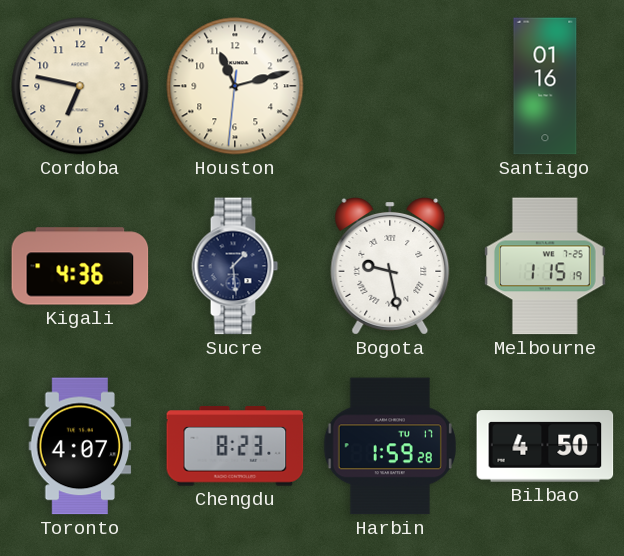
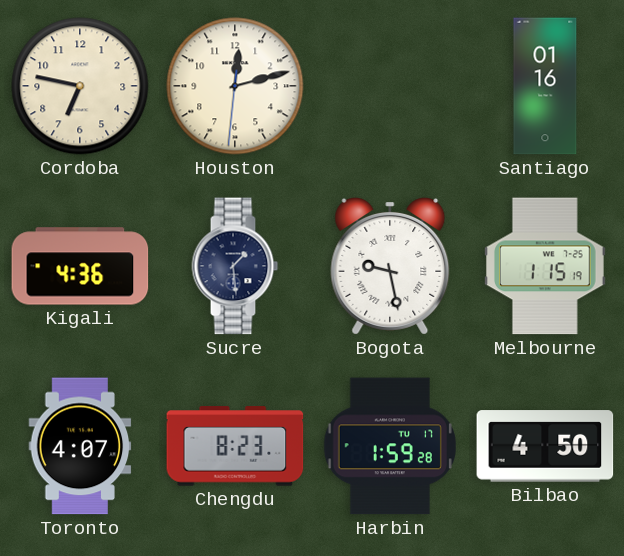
Houston: 11:12 -> 12:12
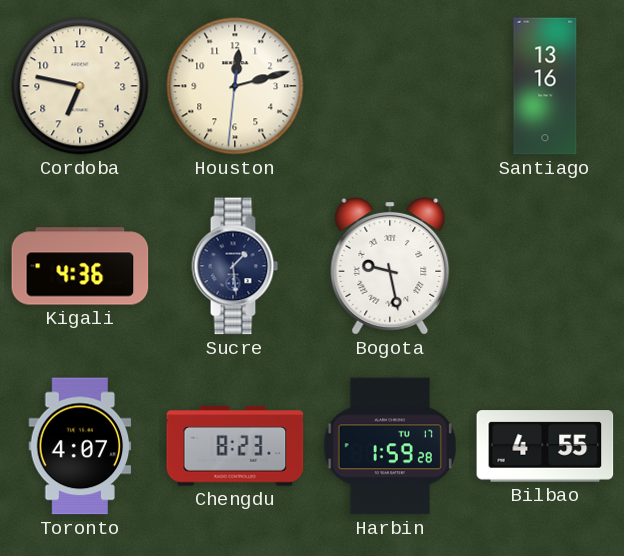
Santiago: 01:16 -> 13:16
Melbourne: 1:15 -> none
Bilbao: 4:50 -> 4:55
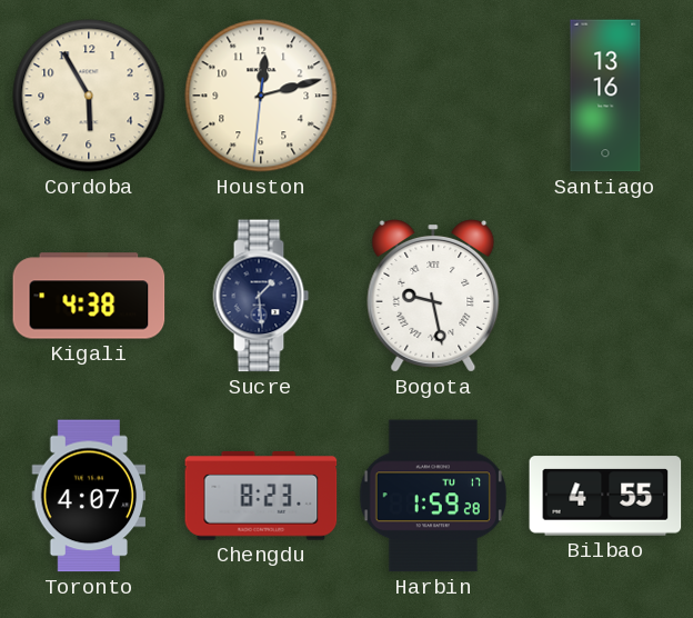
Cordoba: 6:47 -> 5:55
Kigali: 4:36 -> 4:38
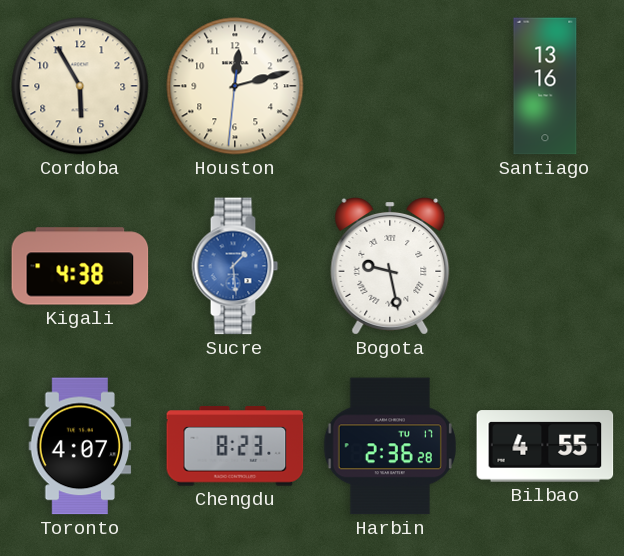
Sucre dial: navy -> blue
Harbin: 1:59 -> 2:36
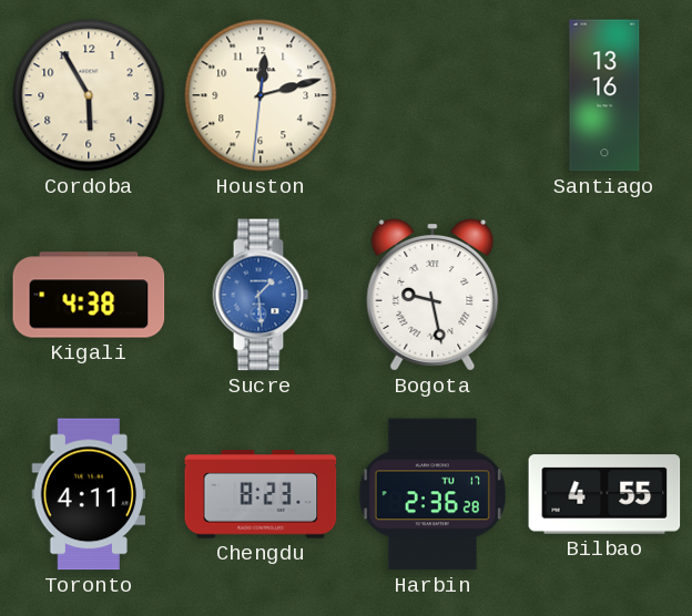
Toronto: 4:07 -> 4:11
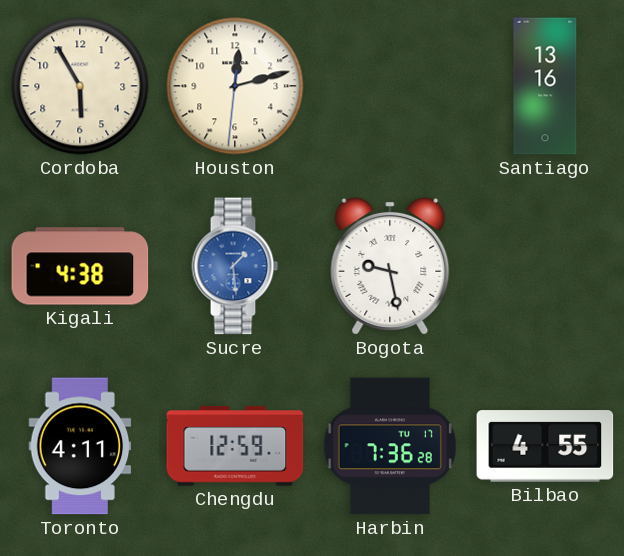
Chengdu: 8:23 -> 12:59
Harbin: 2:36 -> 7:36
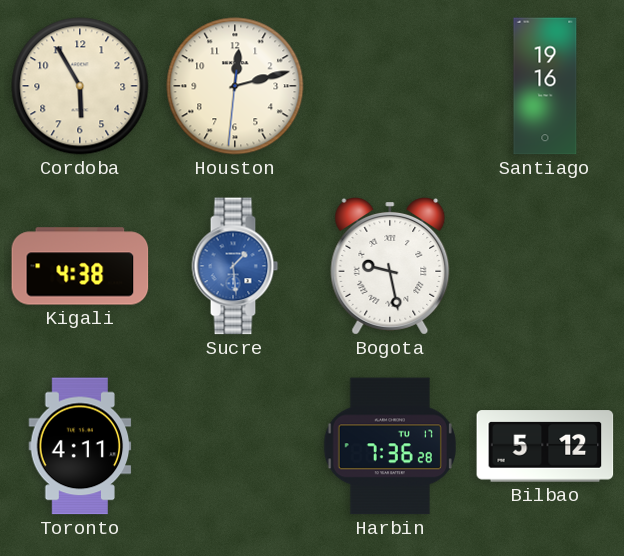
Santiago: 13:16 -> 19:16
Chengdu: 12:59 -> none
Bilbao: 4:55 -> 5:12
